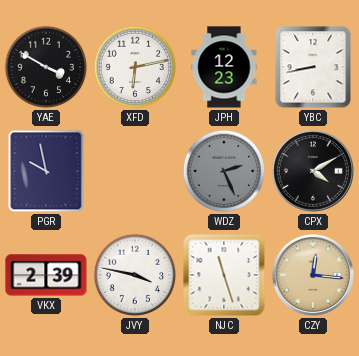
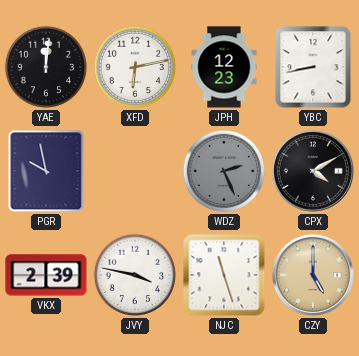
YAE: 3:50 -> 12:01
CZY: 12:16 -> 5:00
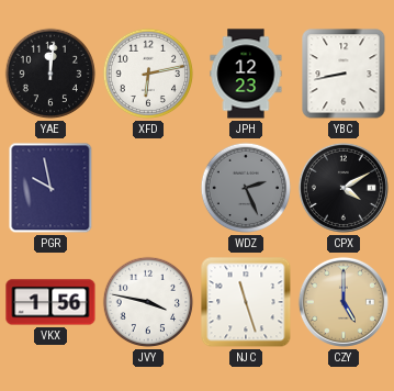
VKX: 2:39 -> 1:56
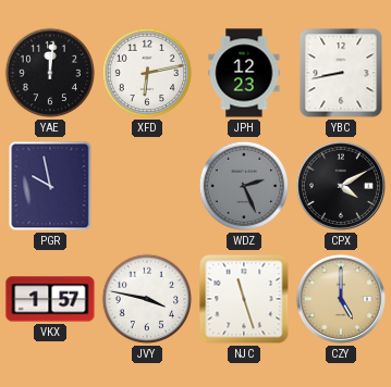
VKX: 1:56 -> 1:57
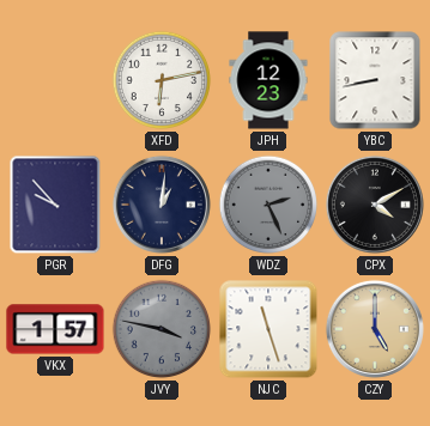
YAE: 12:01 -> none
PGR: 9:58 -> 9:53
DFG: none -> 1:01
JVY dial: white -> grey
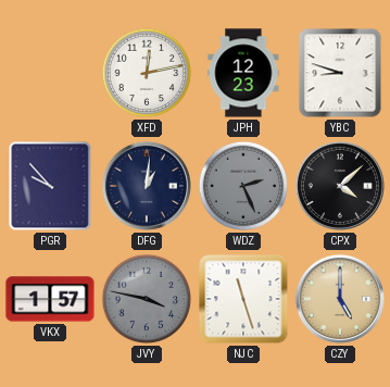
XFD: 6:13 -> 12:13
YBC: 8:43 -> 8:48
CPX: 4:10 -> 4:08
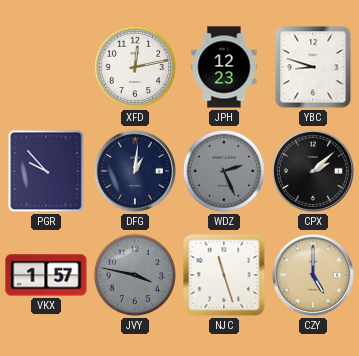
CPX: 4:08 -> 2:08
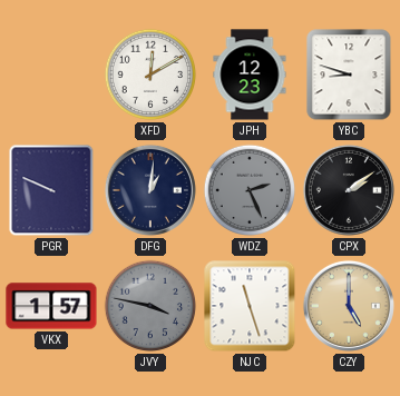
XFD: 12:13 -> 12:10
PGR: 9:53 -> 9:49
CPX: 2:08 -> 2:09
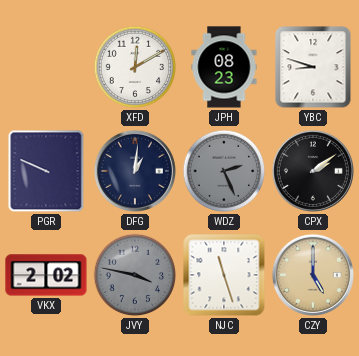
JPH: 12:23 -> 08:23
VKX: 1:57 -> 2:02
